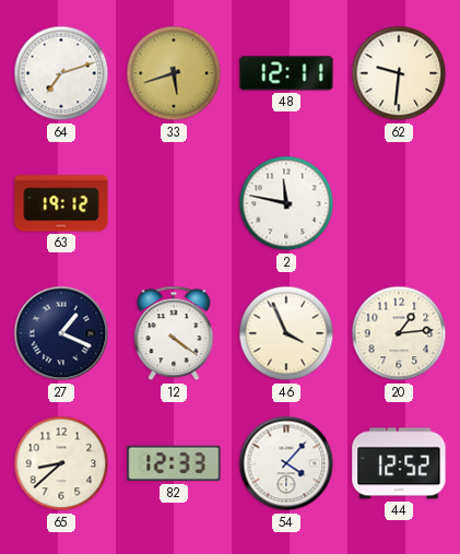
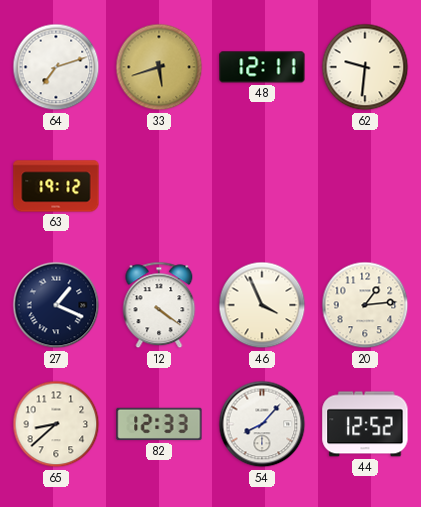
2: 11:47 -> none
54: 4:07 -> 8:07
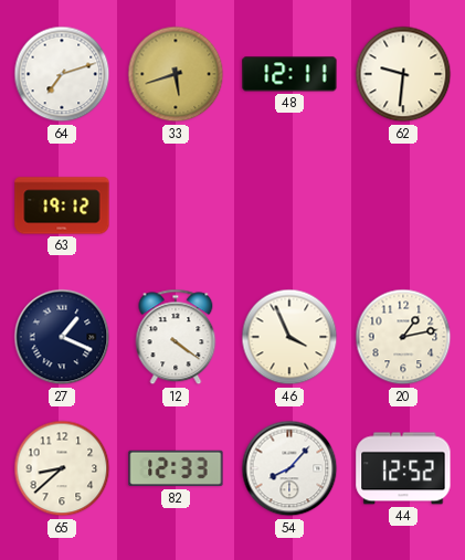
20: 1:14 -> 1:13
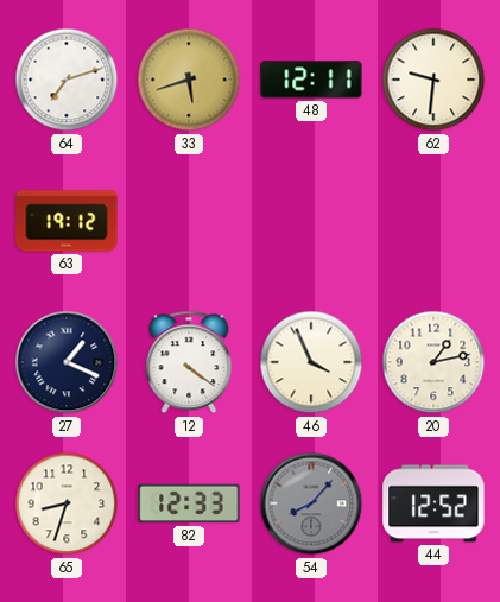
65: 8:38 -> 8:33
54 dial: white -> grey
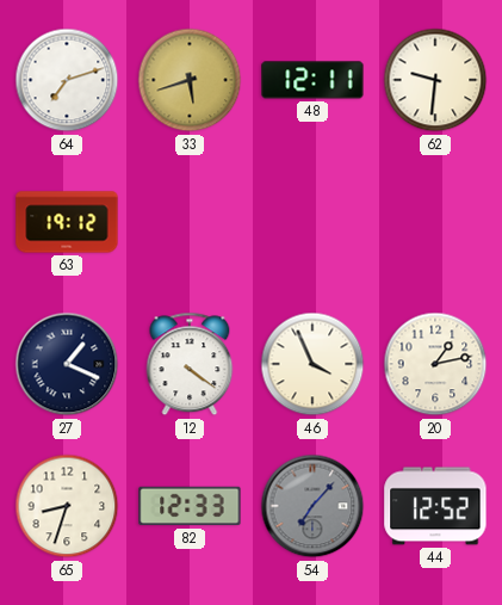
54: 8:07 -> 7:07
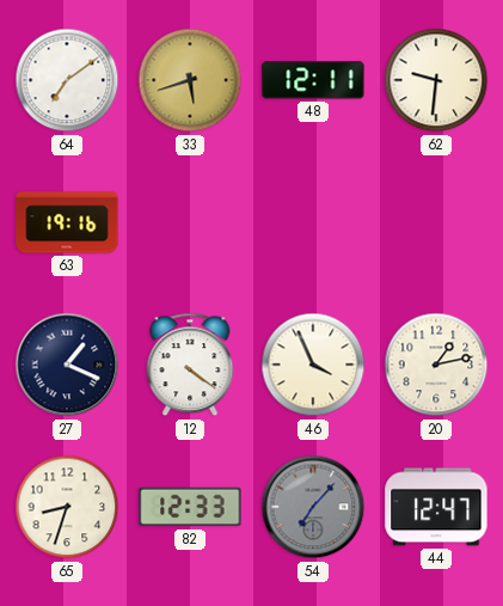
64: 7:12 -> 7:09
63: 19:12 -> 19:16
44: 12:52 -> 12:47
